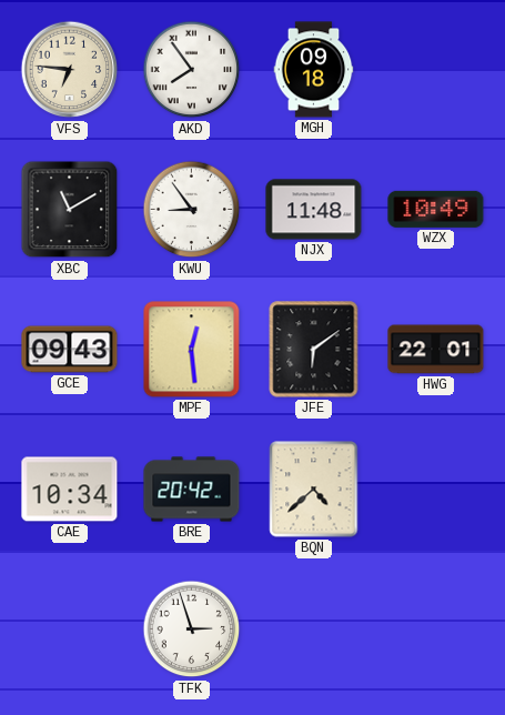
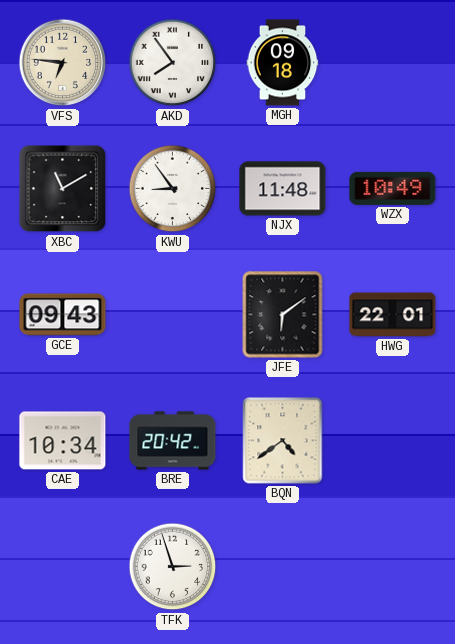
MPF: 12:29 -> none
BQN: 4:38 -> 4:39
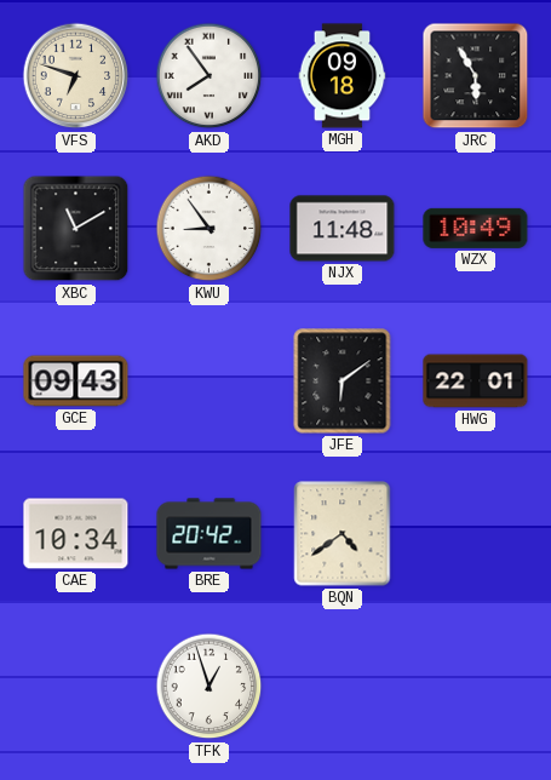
VFS: 6:46 -> 6:48
JRC: none -> 5:55
TFK: 2:57 -> 12:57
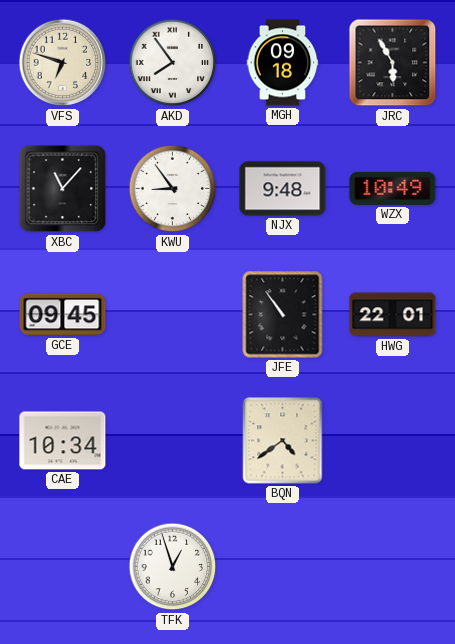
XBC: 11:10 -> 11:07
NJX: 11:48 -> 9:48
GCE: 09:43 -> 09:45
JFE: 6:09 -> 10:54
BRE: 20:42 -> none
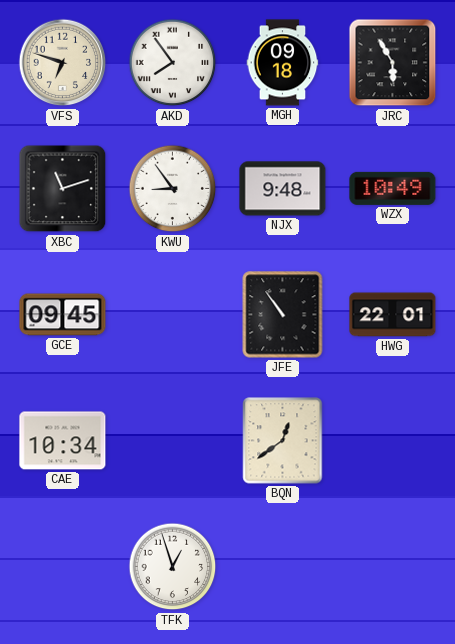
XBC: 11:07 -> 11:12
BQN: 4:39 -> 12:39
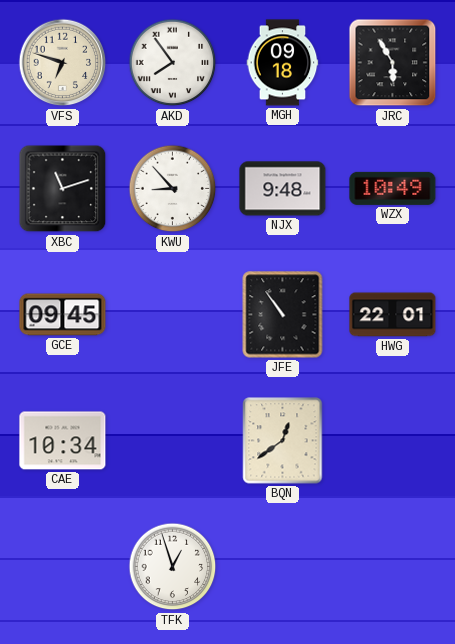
KWU: 8:54 -> 8:53
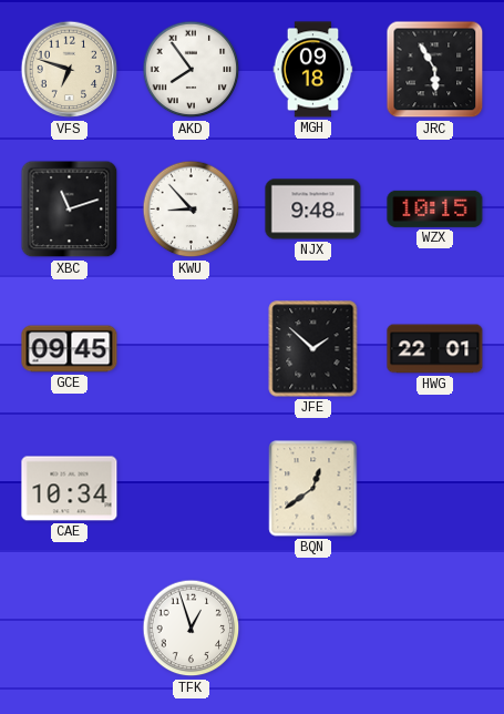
WZX: 10:49 -> 10:15
JFE: 10:54 -> 1:52
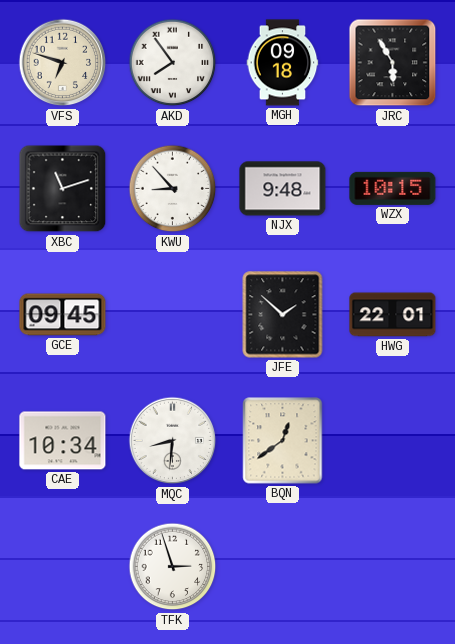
MQC: none -> 8:31
TFK: 12:57 -> 2:57
